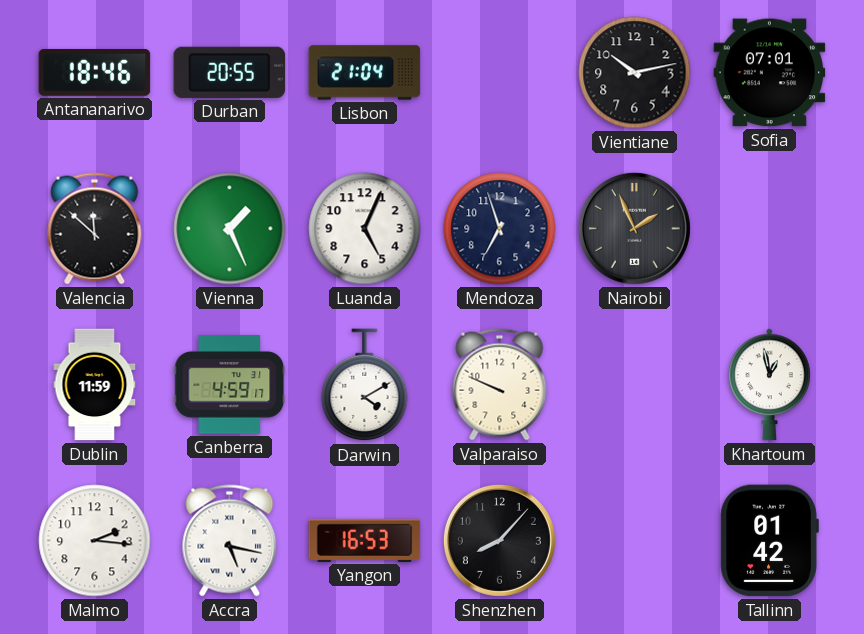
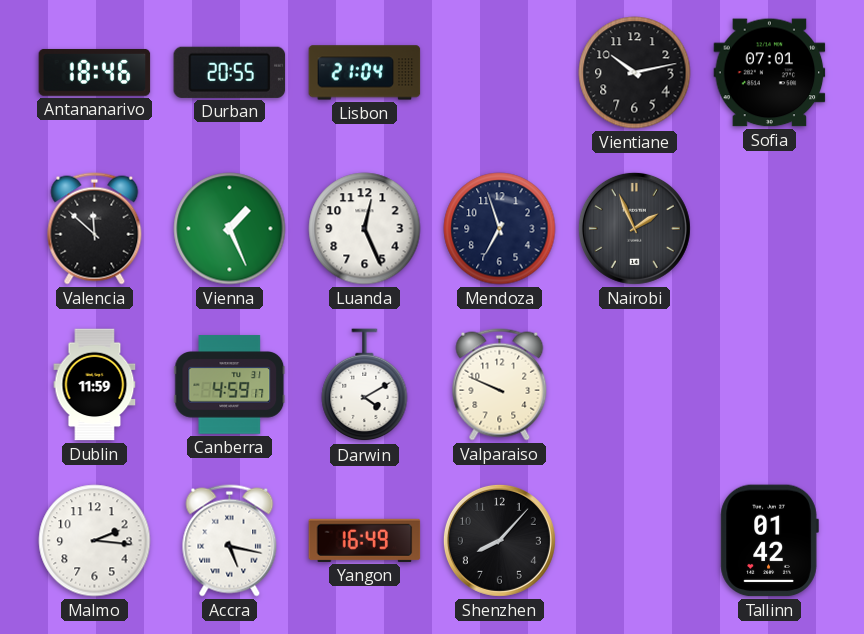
Luanda: 5:04 -> 12:26
Khartoum: 12:58 -> none
Yangon: 16:53 -> 16:49
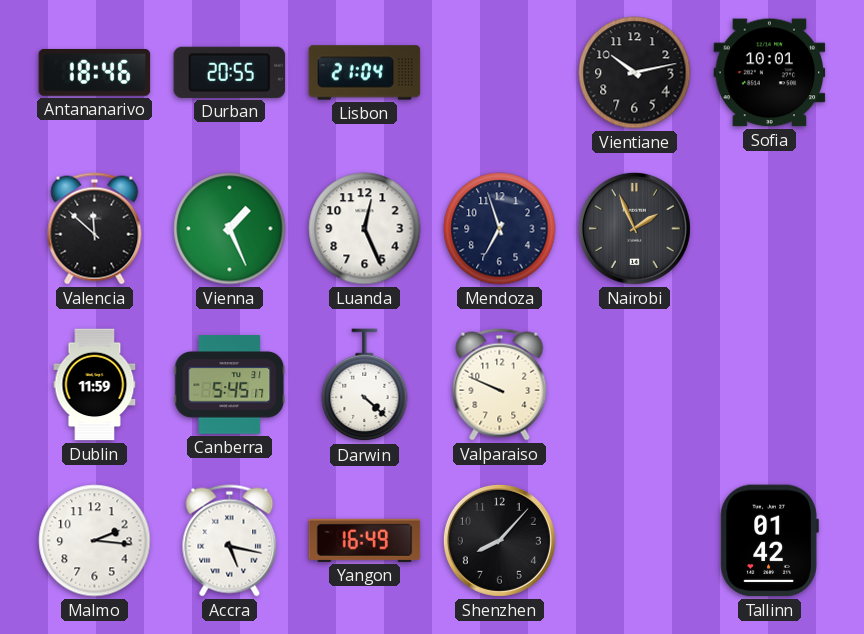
Sofia: 07:01 -> 10:01
Canberra: 4:59 -> 5:45
Darwin: 4:10 -> 4:22
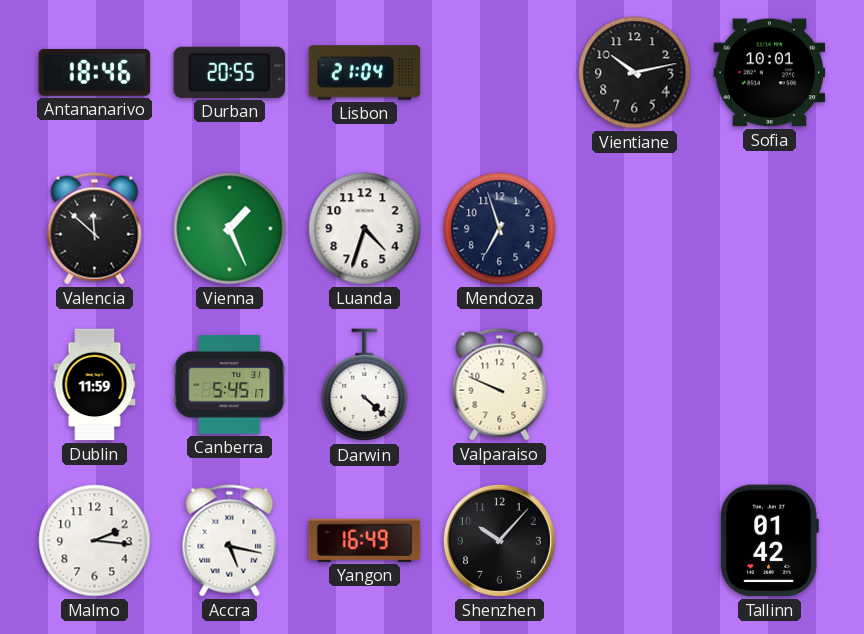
Luanda: 12:26 -> 4:33
Nairobi: 1:56 -> none
Shenzhen: 8:07 -> 10:07
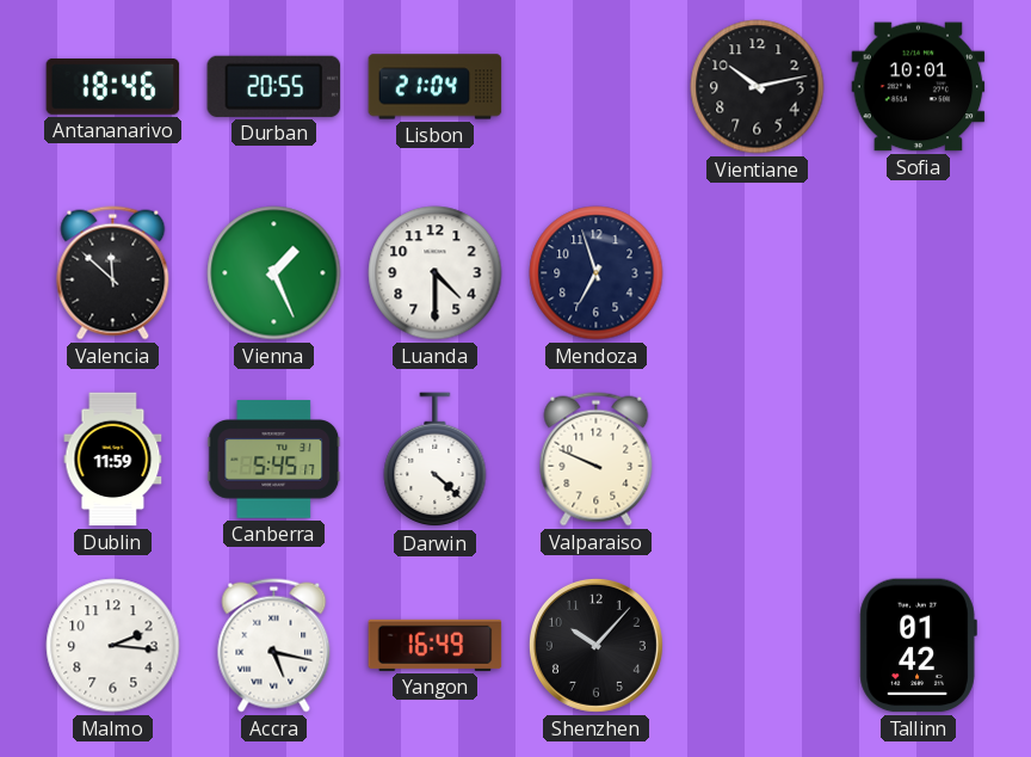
Luanda: 4:33 -> 4:30
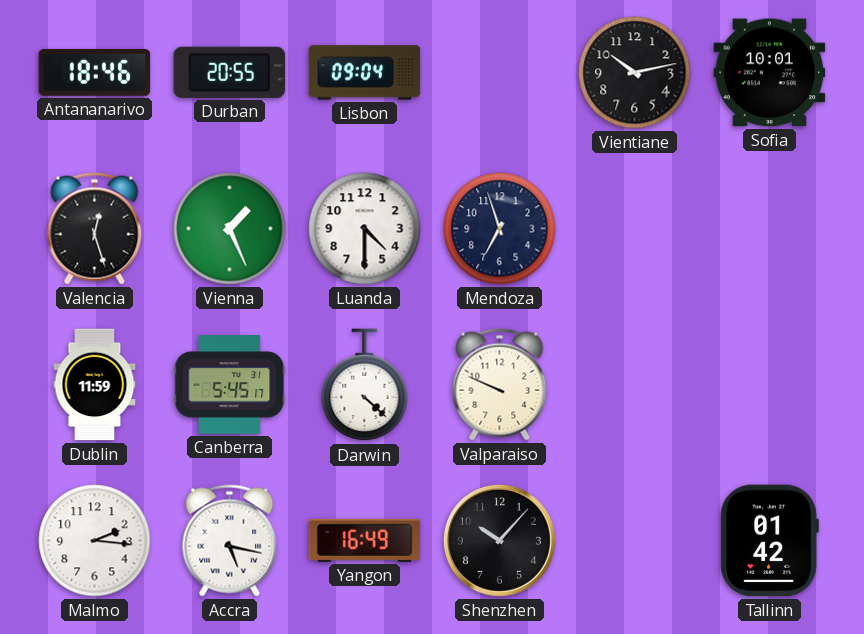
Lisbon: 21:04 -> 09:04
Valencia: 11:52 -> 12:27
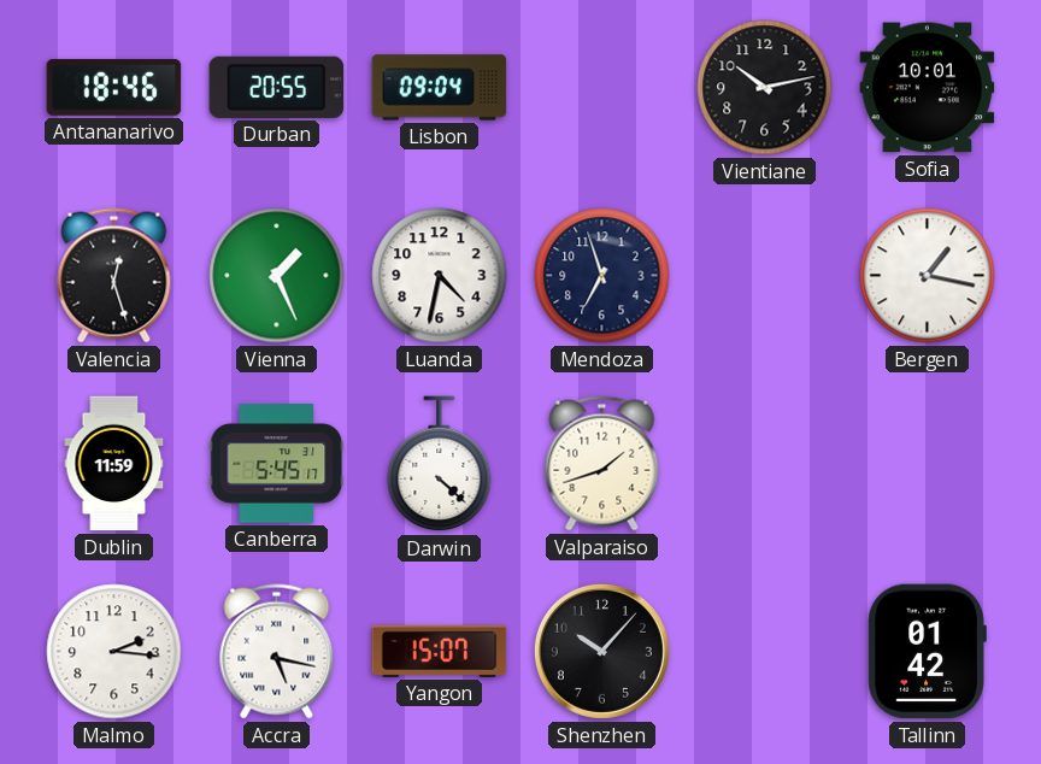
Luanda: 4:30 -> 4:32
Bergen: none -> 1:17
Valparaiso: 9:49 -> 1:42
Yangon: 16:49 -> 15:07
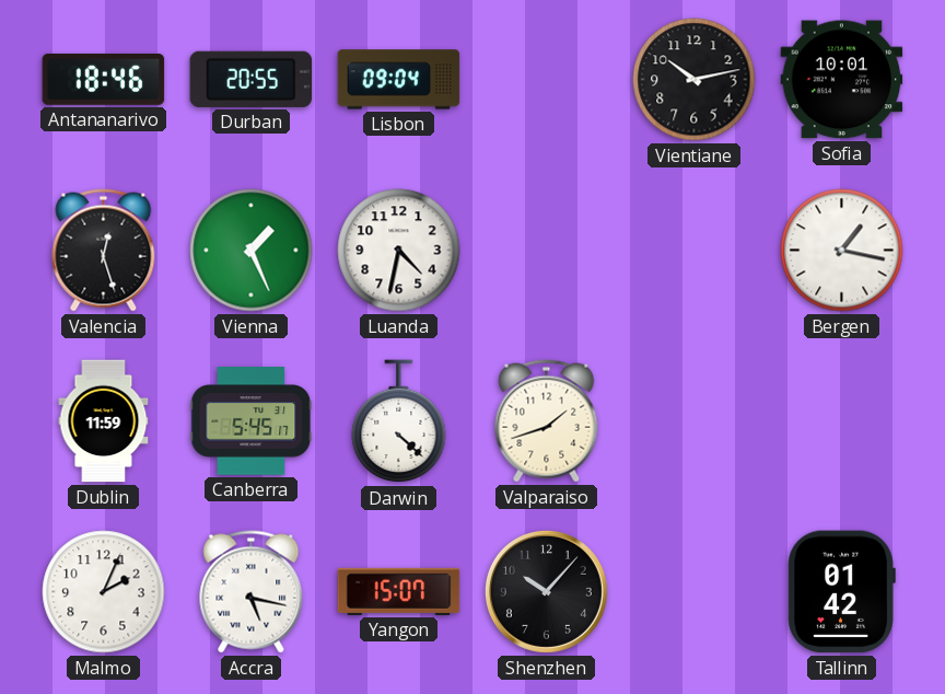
Mendoza: 6:57 -> none
Malmo: 2:16 -> 2:04
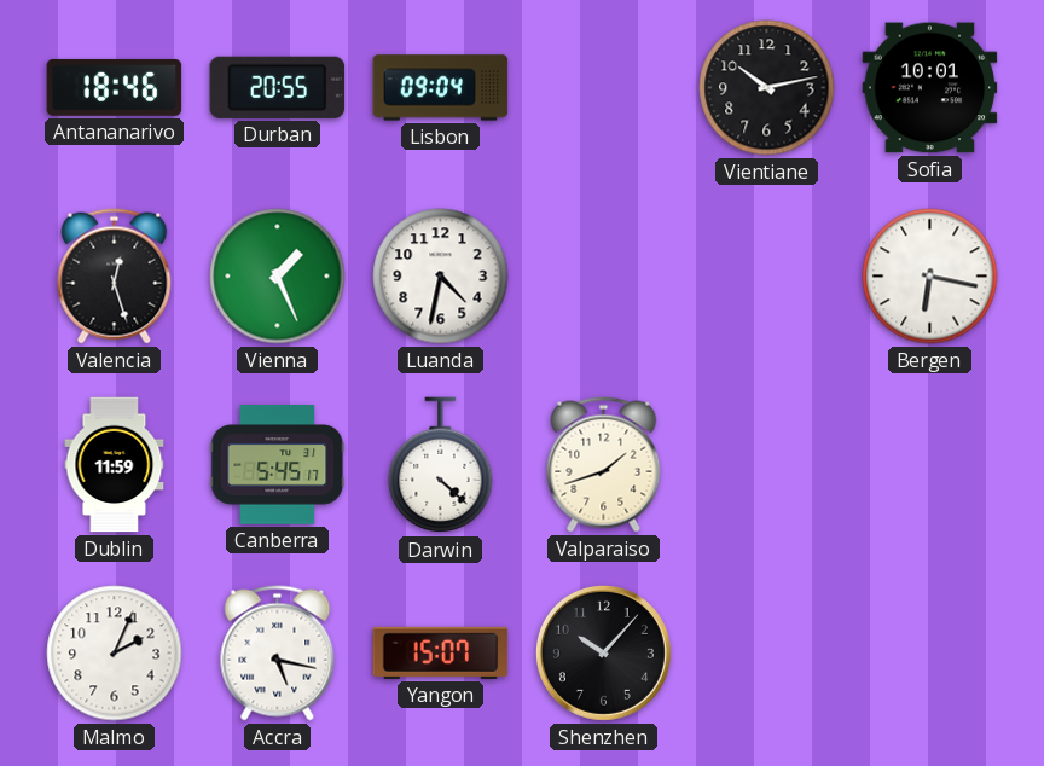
Bergen: 1:17 -> 6:17
Tallinn: 01:42 -> none
